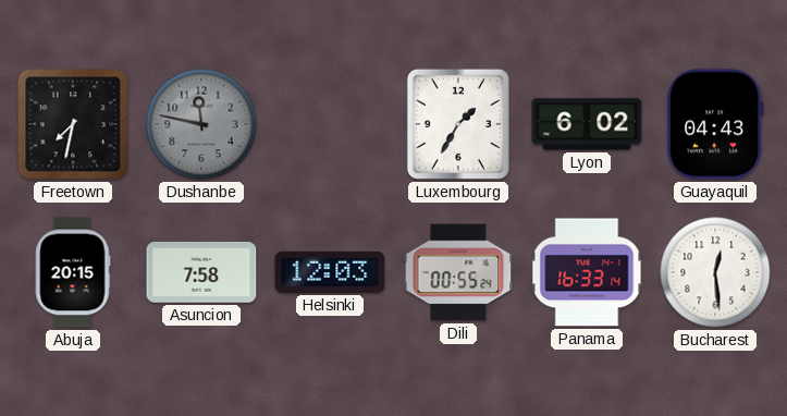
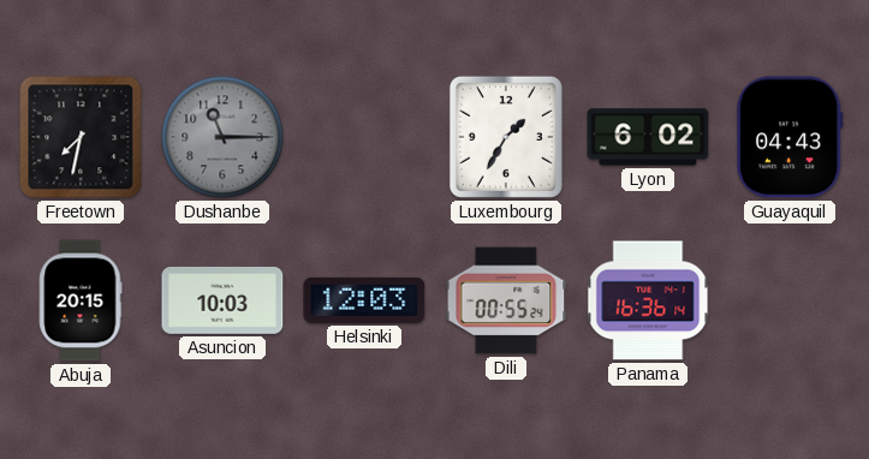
Dushanbe: 11:47 -> 11:15
Asuncion: 7:58 -> 10:03
Panama: 16:33 -> 16:36
Bucharest: 12:29 -> none
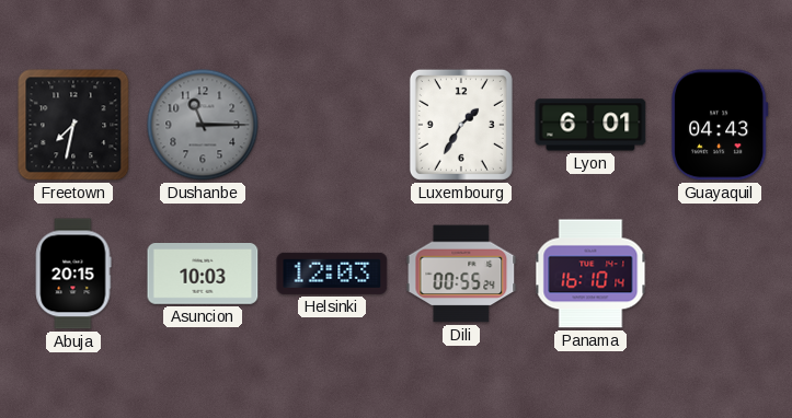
Lyon: 6:02 -> 6:01
Panama: 16:36 -> 16:10
